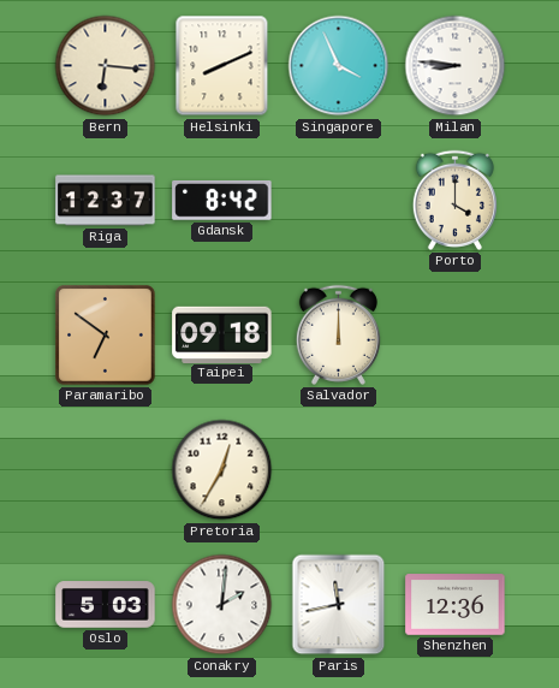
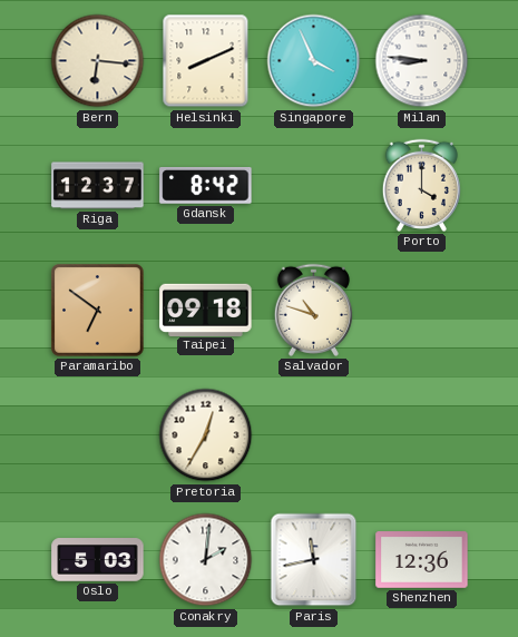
Salvador: 12:00 -> 10:48
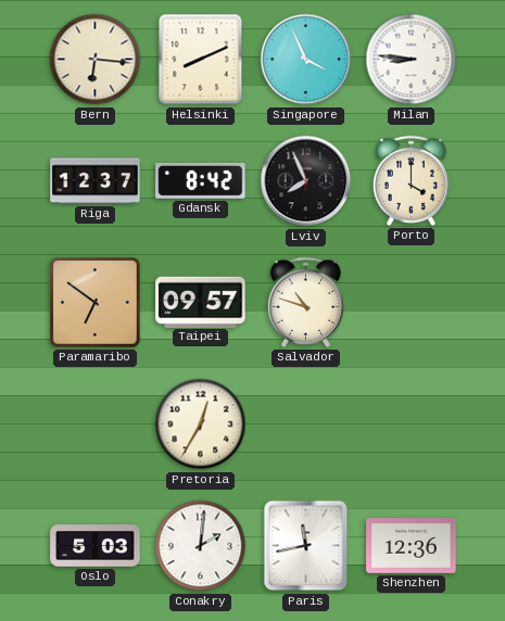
Lviv: none -> 7:56
Taipei: 09:18 -> 09:57
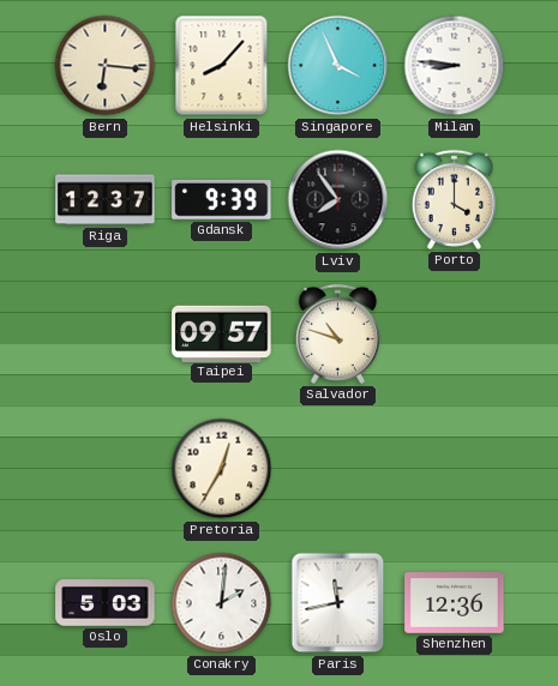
Helsinki: 8:11 -> 8:07
Gdansk: 8:42 -> 9:39
Lviv: 7:56 -> 7:54
Paramaribo: 6:51 -> none
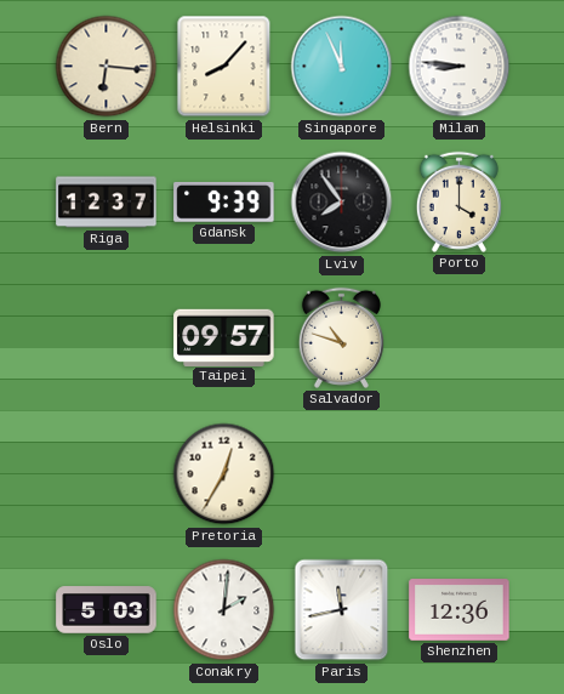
Singapore: 3:56 -> 11:56
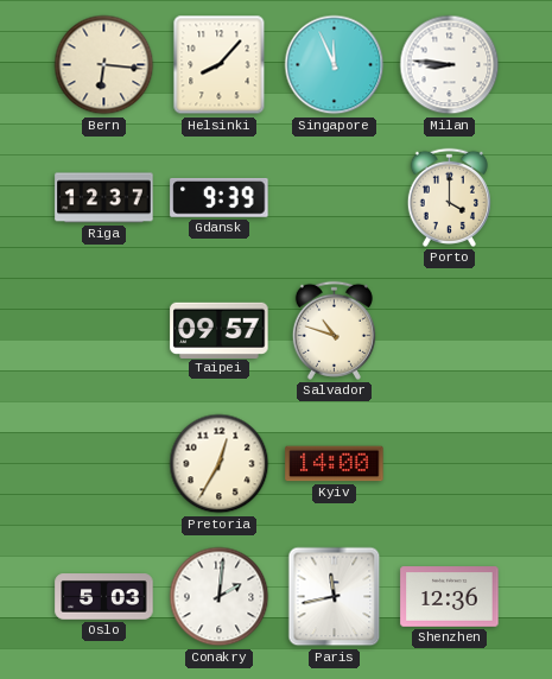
Lviv: 7:54 -> none
Kyiv: none -> 14:00
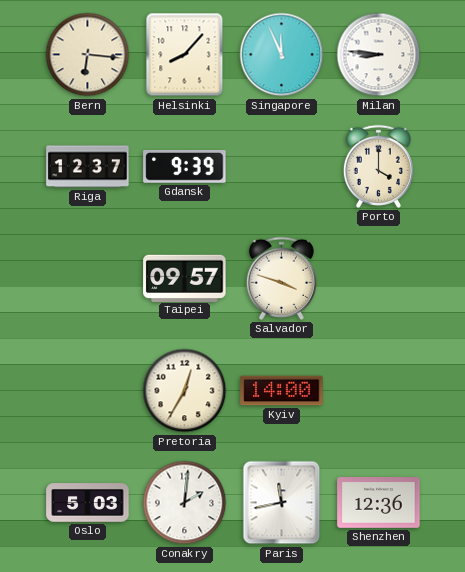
Salvador: 10:48 -> 3:48
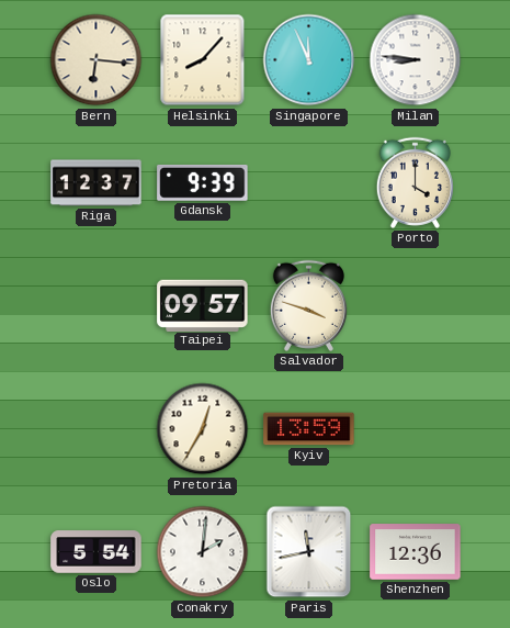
Kyiv: 14:00 -> 13:59
Oslo: 5:03 -> 5:54
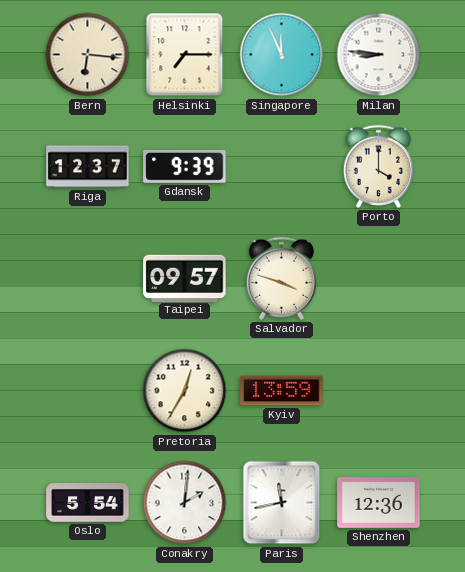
Helsinki: 8:07 -> 7:15
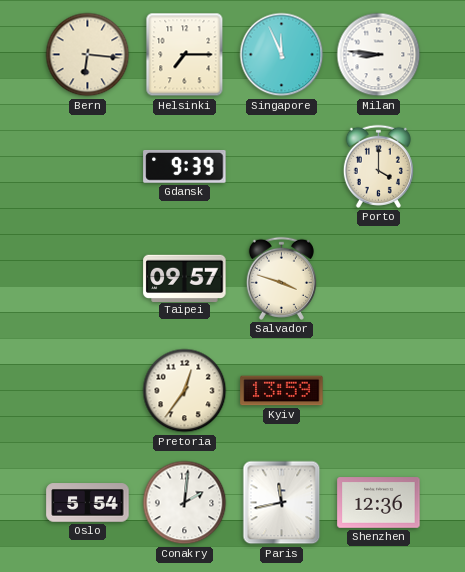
Riga: 12:37 -> none
Pretoria: 12:35 -> 12:36
